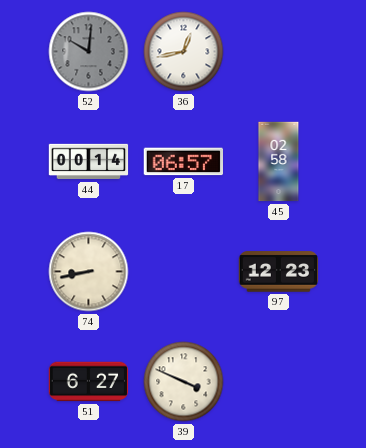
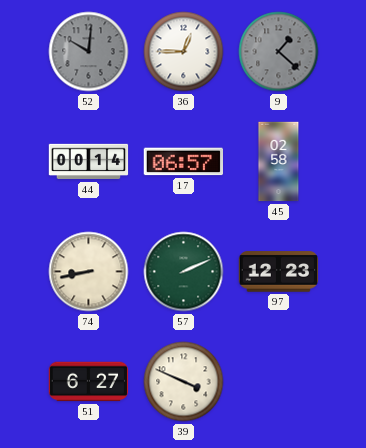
36: 12:43 -> 12:45
9: none -> 1:22
57: none -> 2:11
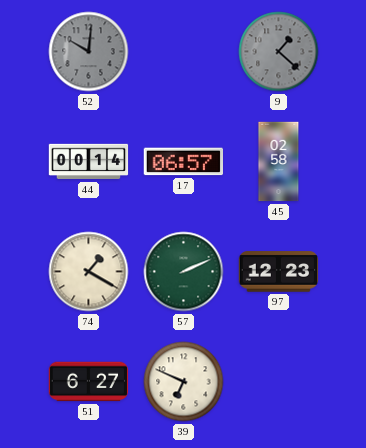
36: 12:45 -> none
74: 8:43 -> 1:20
39: 3:49 -> 6:49
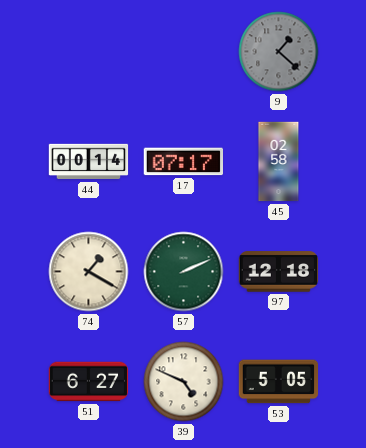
52: 10:01 -> none
17: 06:57 -> 07:17
97: 12:23 -> 12:18
39: 6:49 -> 4:49
53: none -> 5:05
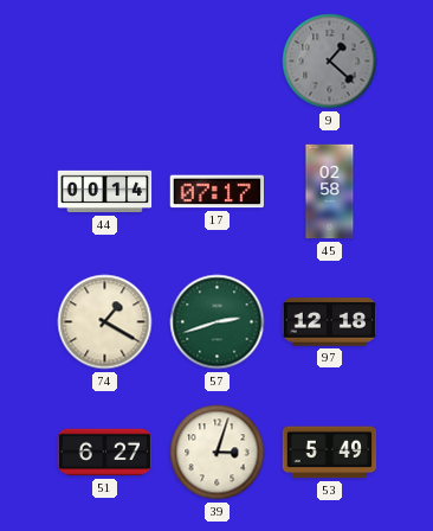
57: 2:11 -> 2:42
39: 4:49 -> 3:03
53: 5:05 -> 5:49
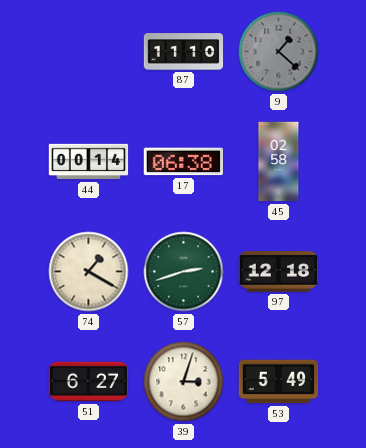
87: none -> 11:10
17: 07:17 -> 06:38
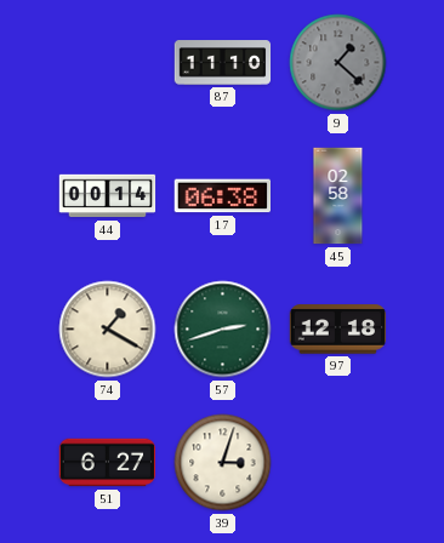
53: 5:49 -> none
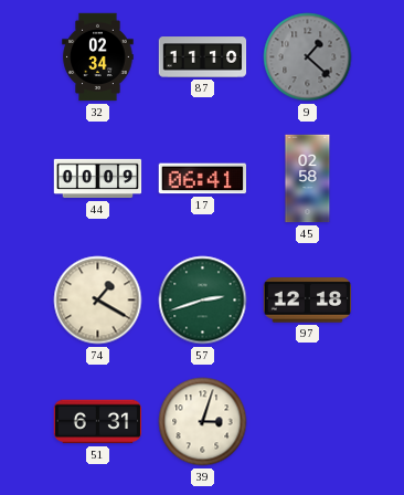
32: none -> 02:34
44: 00:14 -> 00:09
17: 06:38 -> 06:41
51: 6:27 -> 6:31
